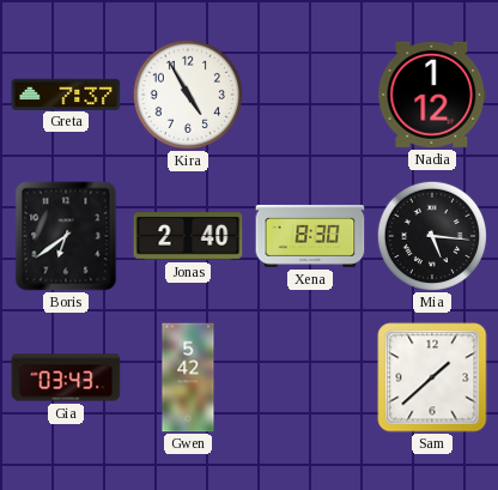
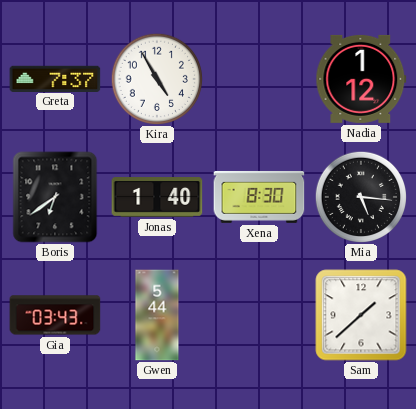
Jonas: 2:40 -> 1:40
Gwen: 5:42 -> 5:44
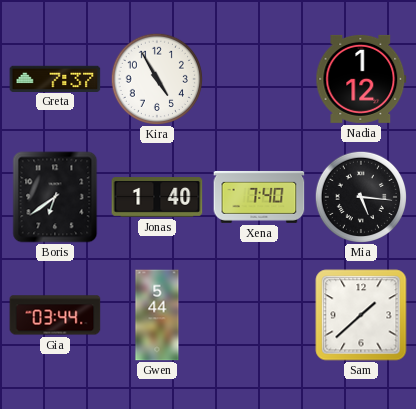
Xena: 8:30 -> 7:40
Gia: 03:43 -> 03:44
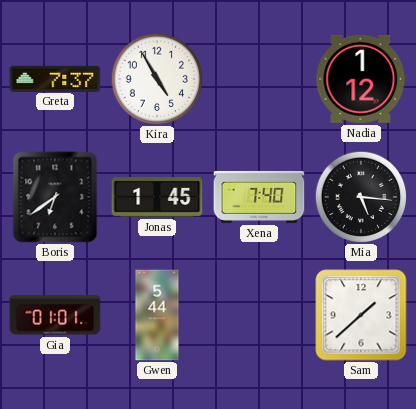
Jonas: 1:40 -> 1:45
Gia: 03:44 -> 01:01
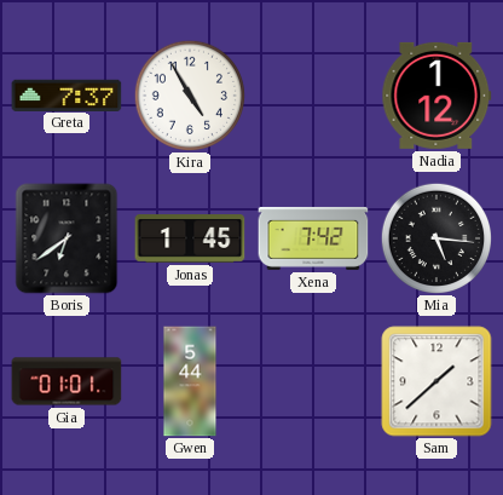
Xena: 7:40 -> 7:42
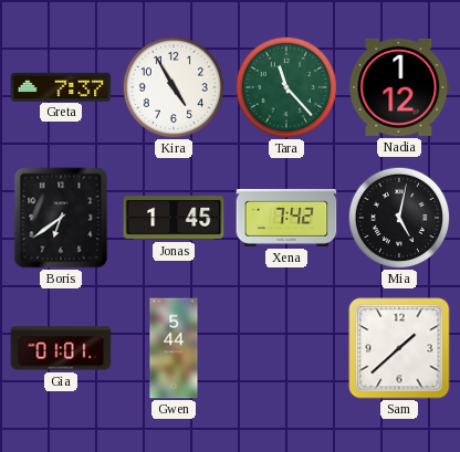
Tara: none -> 11:23
Mia: 5:16 -> 5:02
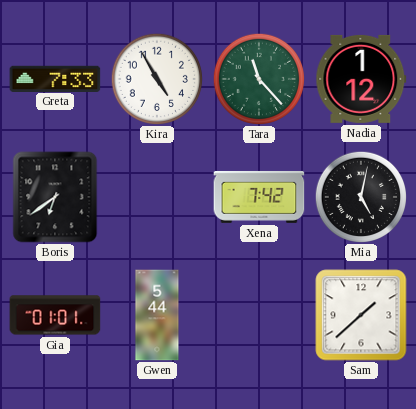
Greta: 7:37 -> 7:33
Jonas: 1:45 -> none
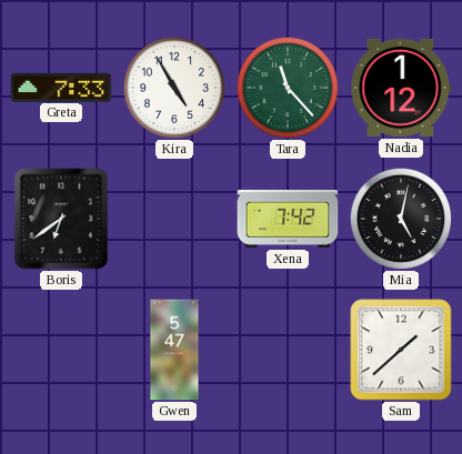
Gia: 01:01 -> none
Gwen: 5:44 -> 5:47
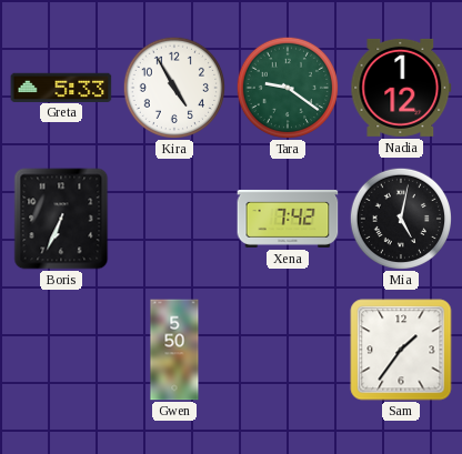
Greta: 7:33 -> 5:33
Tara: 11:23 -> 9:21
Boris: 6:39 -> 6:34
Gwen: 5:47 -> 5:50
Sam: 1:38 -> 1:36
